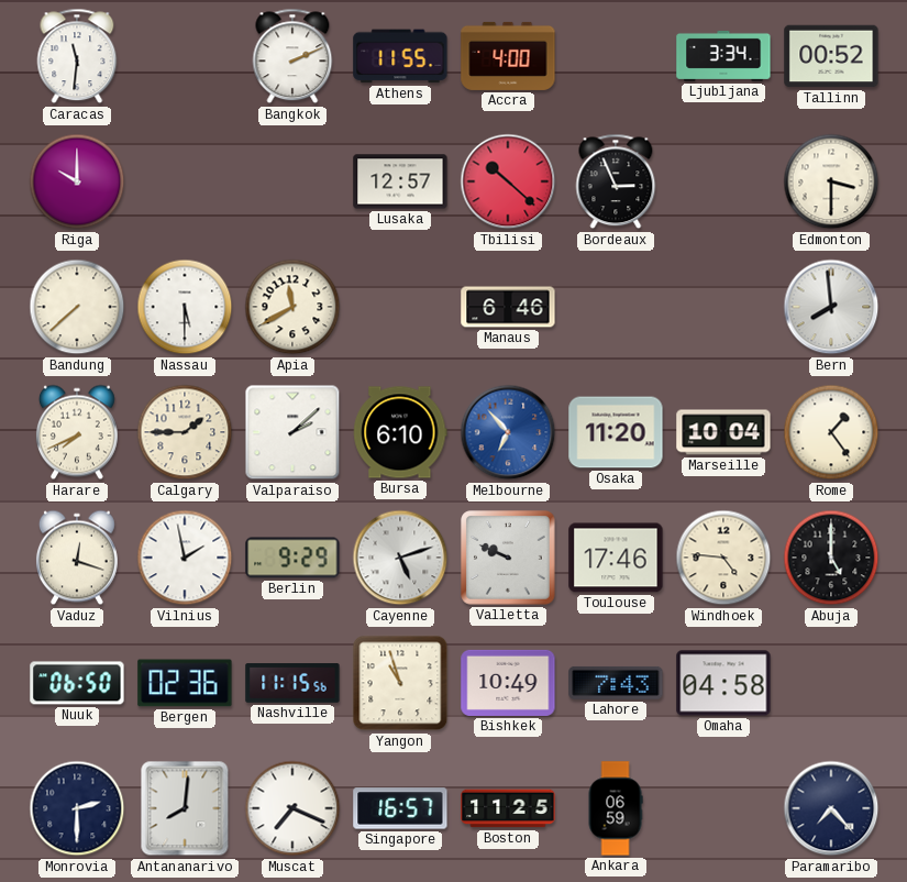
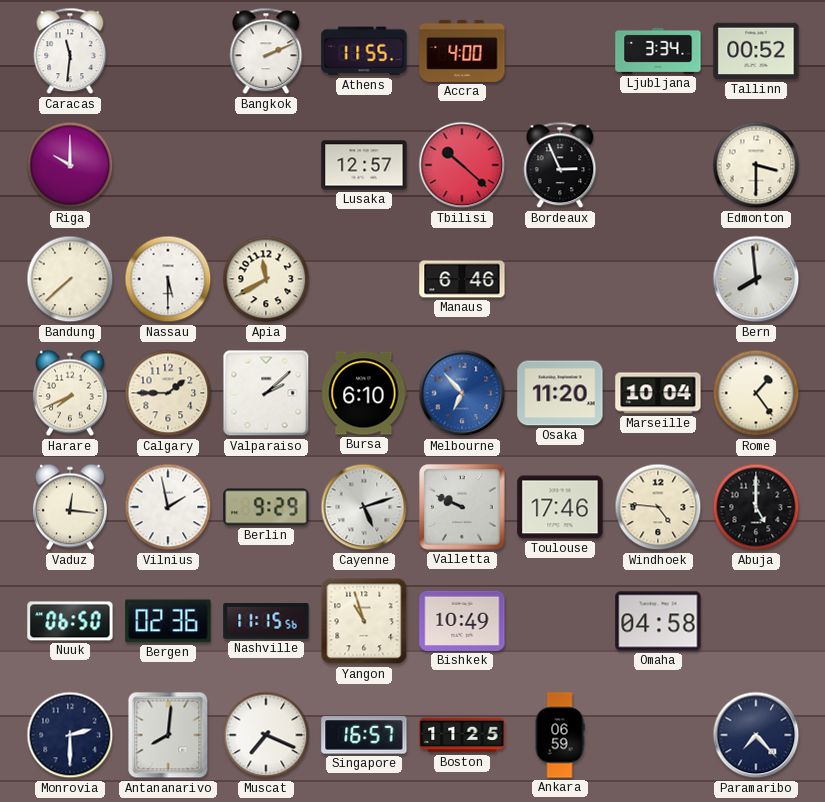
Vaduz: 12:18 -> 12:16
Lahore: 7:43 -> none
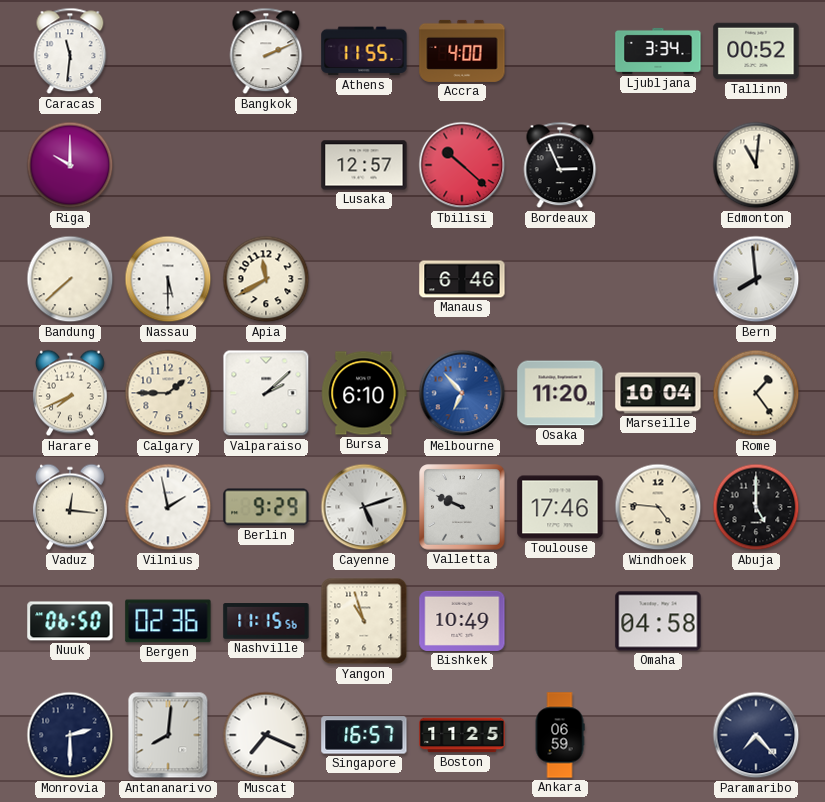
Edmonton: 3:30 -> 11:01
